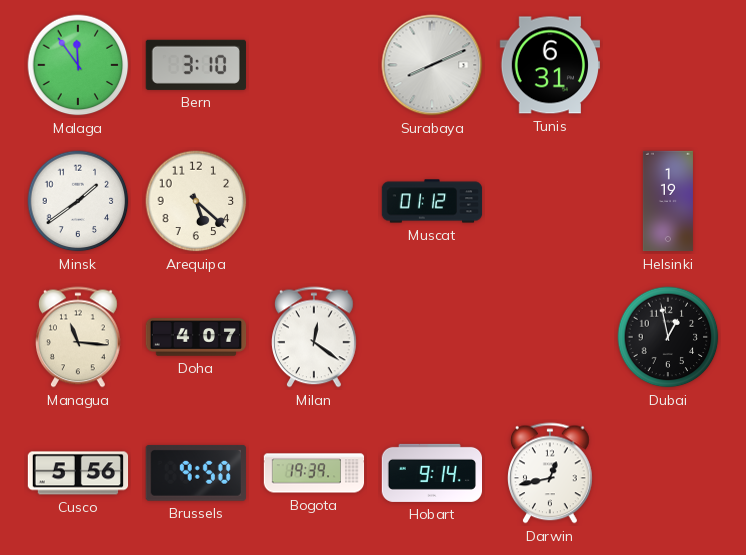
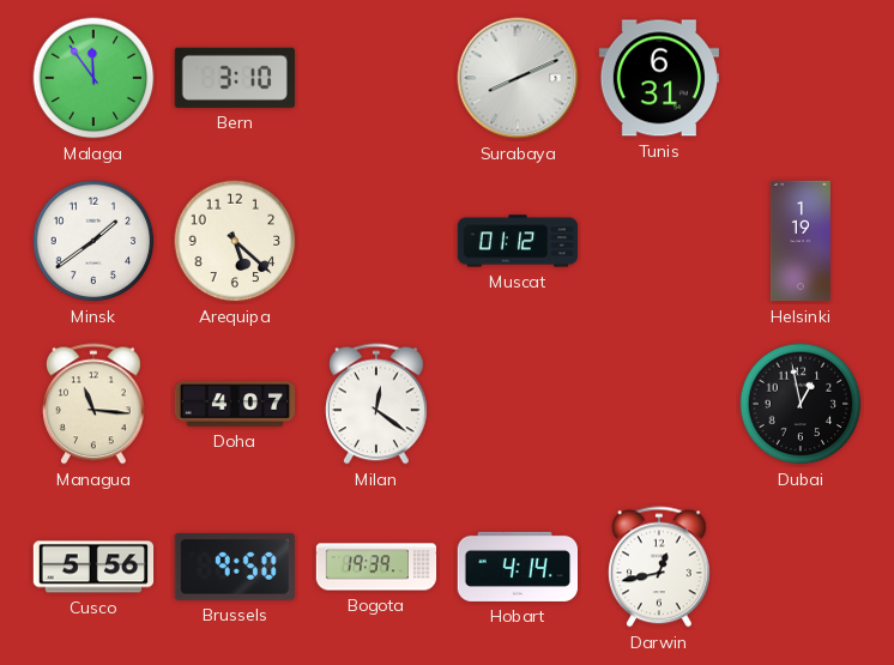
Hobart: 9:14 -> 4:14
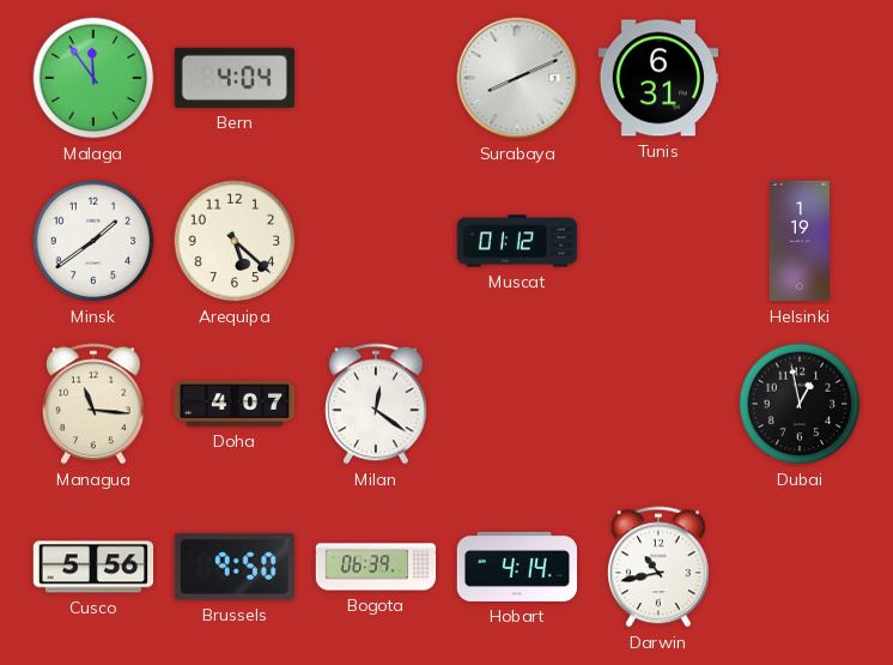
Bern: 3:10 -> 4:04
Bogota: 19:39 -> 06:39
Darwin: 12:43 -> 10:43
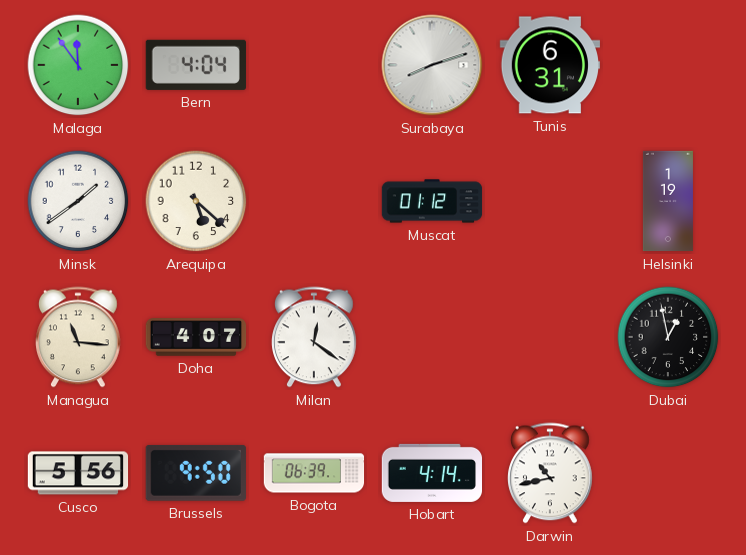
Surabaya: 8:11 -> 8:12
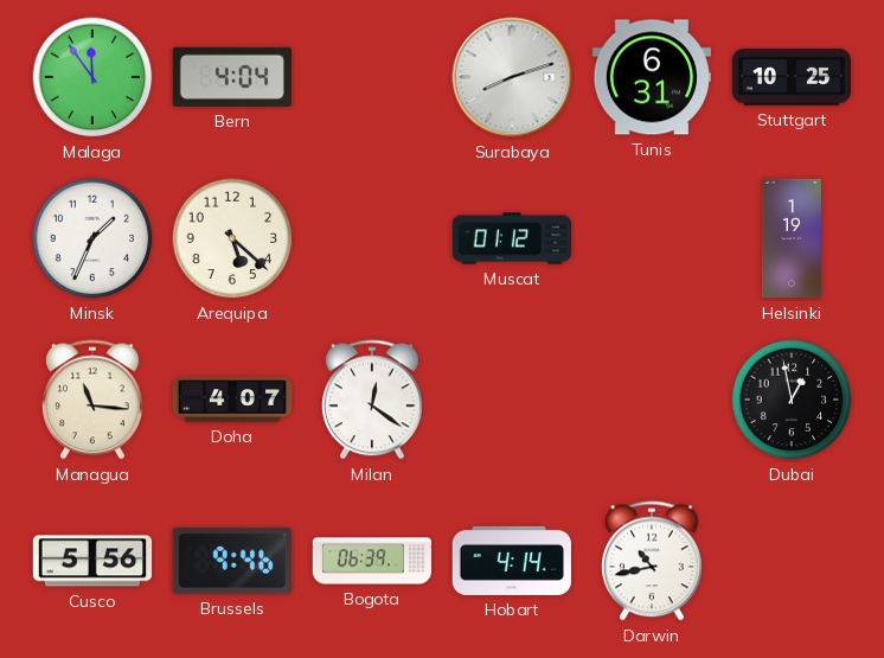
Stuttgart: none -> 10:25
Minsk: 1:39 -> 1:34
Brussels: 9:50 -> 9:46
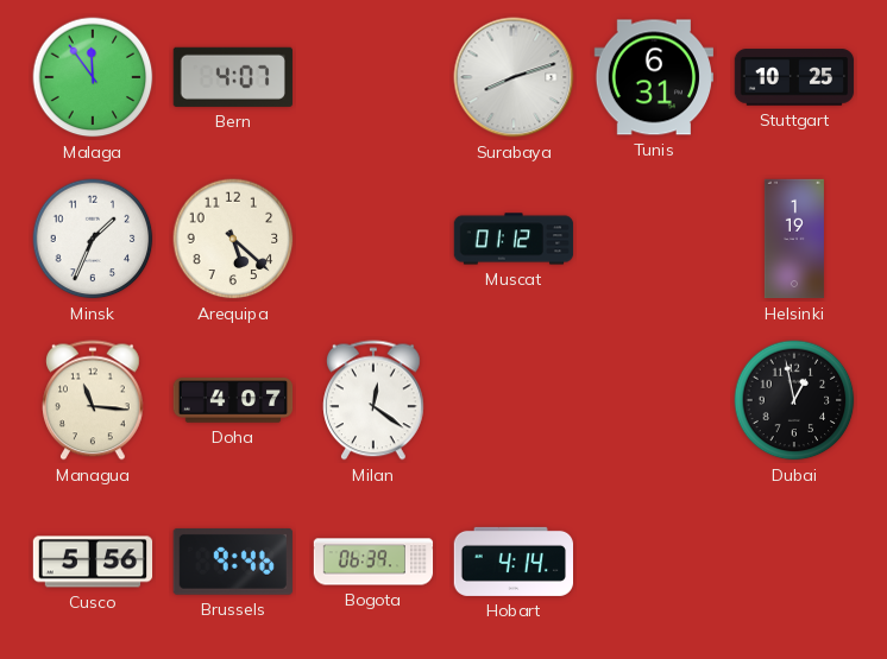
Bern: 4:04 -> 4:07
Darwin: 10:43 -> none
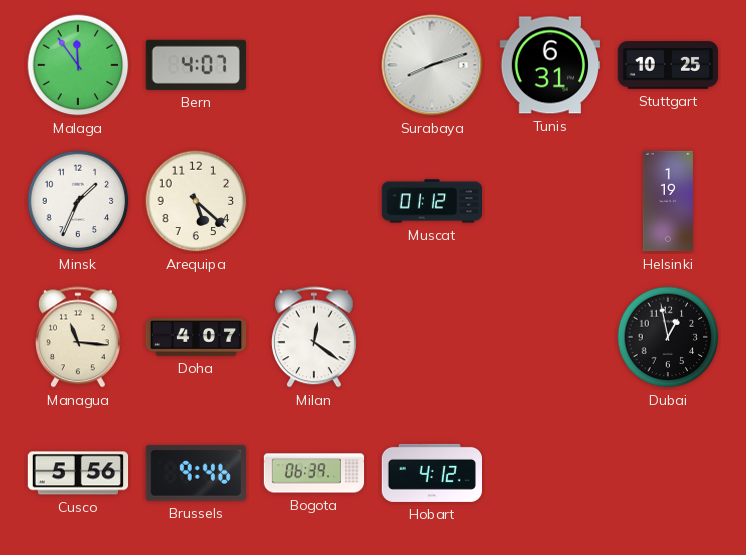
Hobart: 4:14 -> 4:12
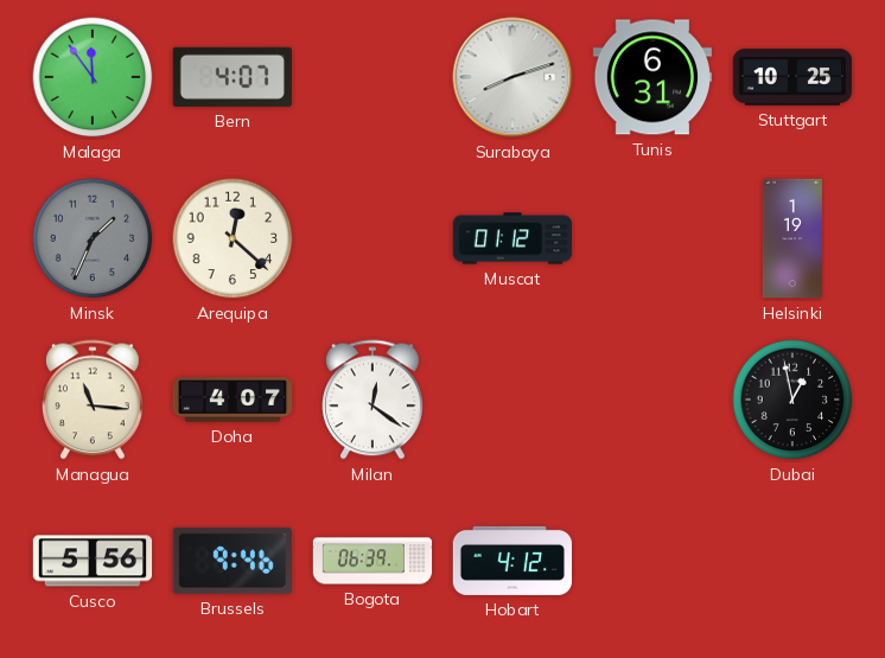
Minsk dial: white -> grey
Arequipa: 5:22 -> 12:22
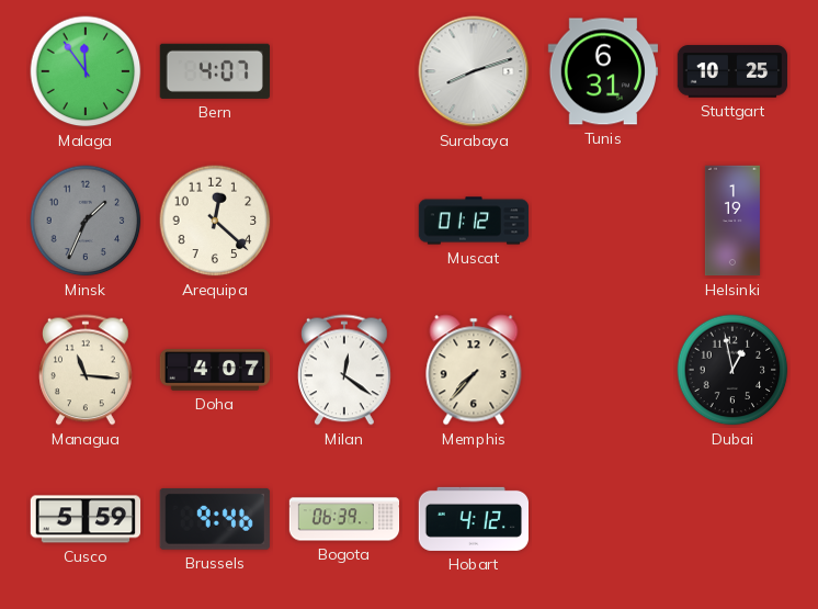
Memphis: none -> 7:37
Cusco: 5:56 -> 5:59
